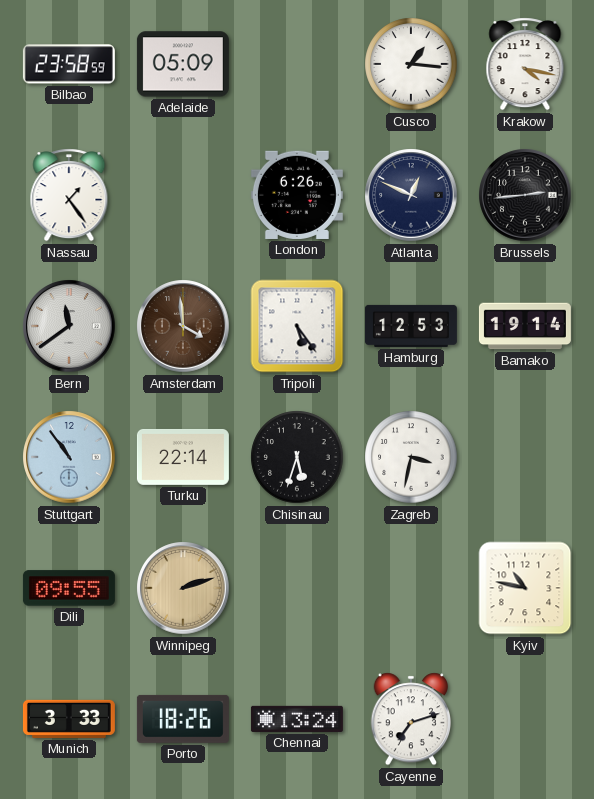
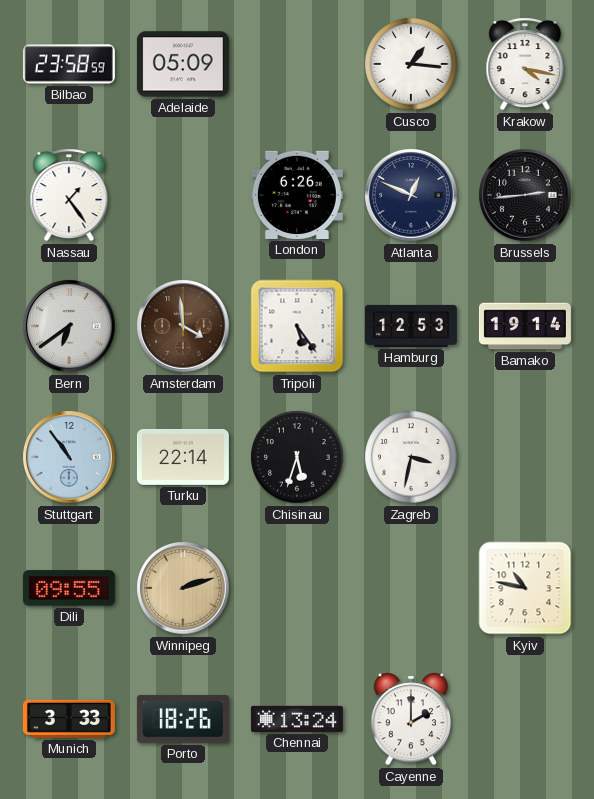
Bern: 11:39 -> 6:39
Cayenne: 7:12 -> 2:00
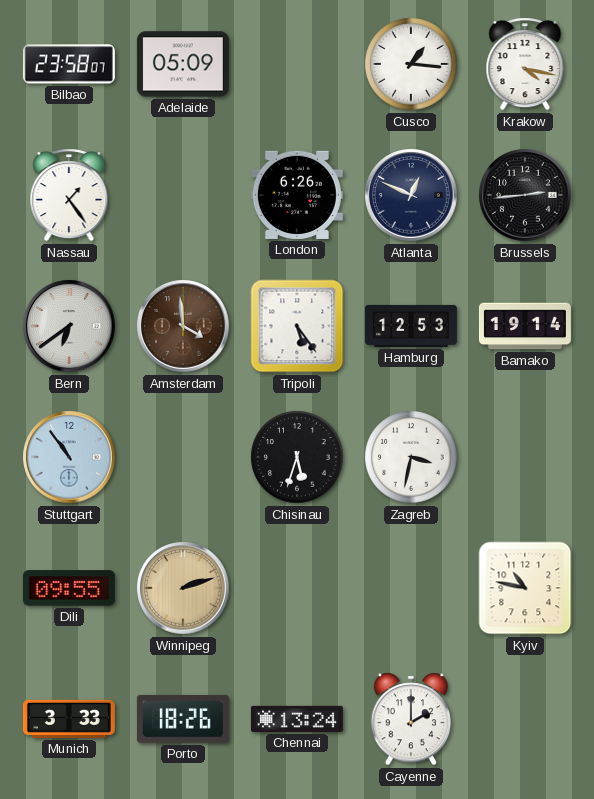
Bilbao: 23:58:59 -> 23:58:07
Turku: 22:14 -> none
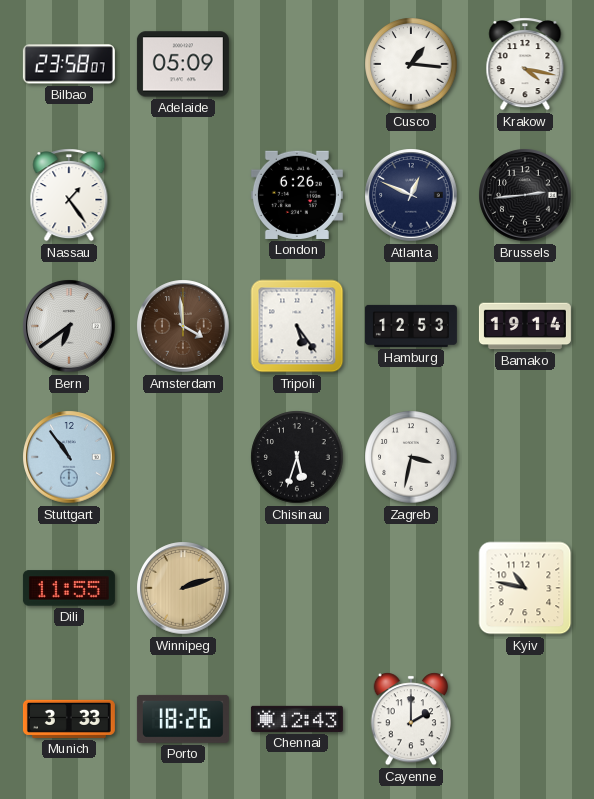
Dili: 09:55 -> 11:55
Chennai: 13:24 -> 12:43
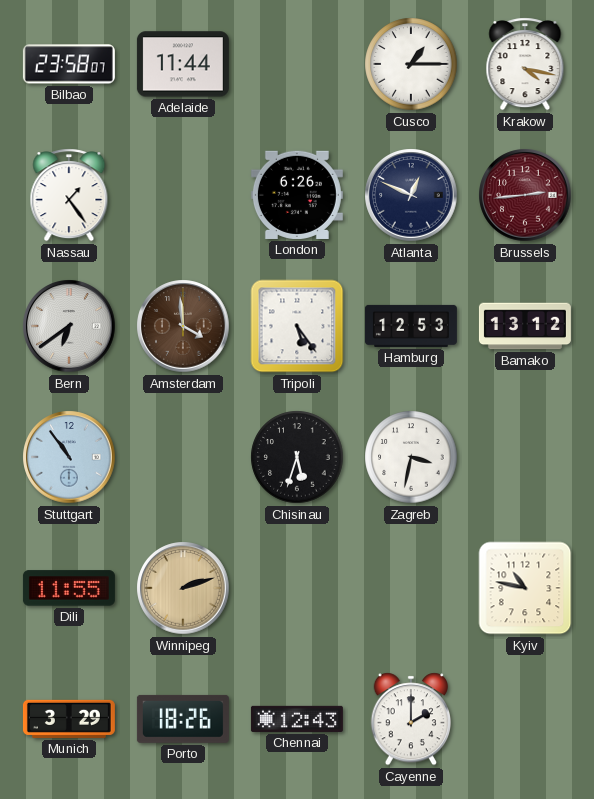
Adelaide: 05:09 -> 11:44
Cusco: 1:16 -> 1:15
Brussels dial: black -> burgundy
Bamako: 19:14 -> 13:12
Munich: 3:33 -> 3:29
